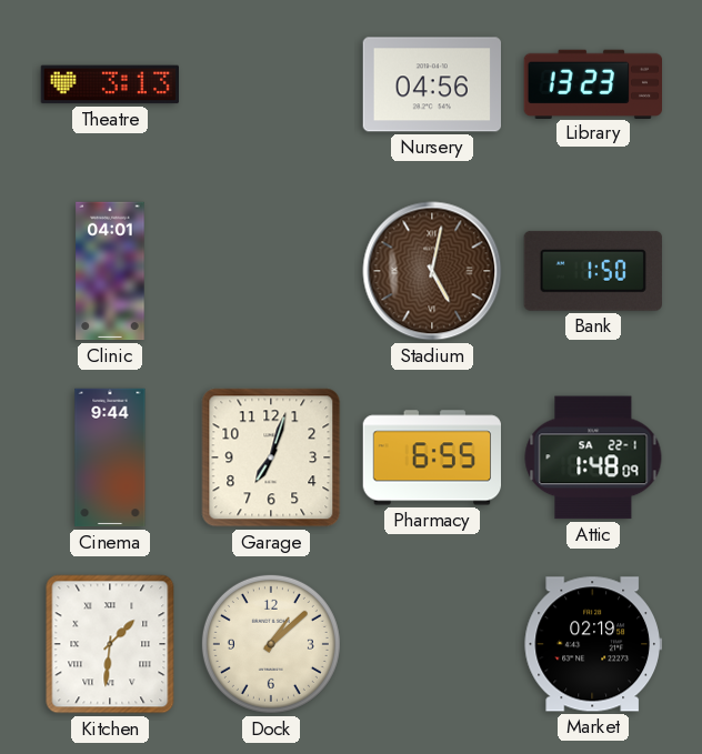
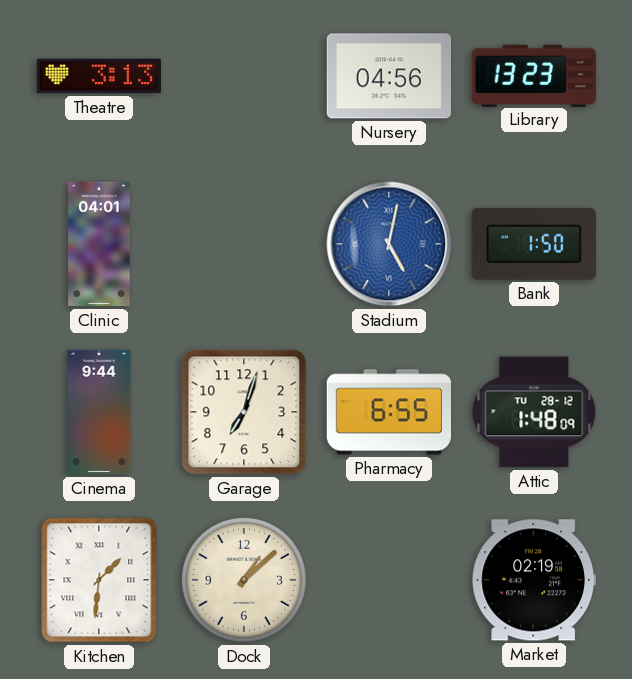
Stadium dial: brown -> blue
Attic date: SA 22-1 -> TU 28-12
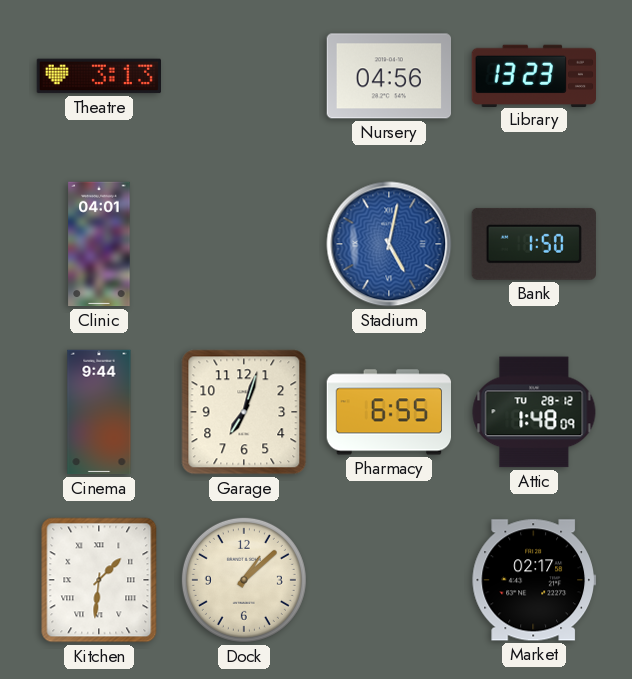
Market: 02:19 -> 02:17
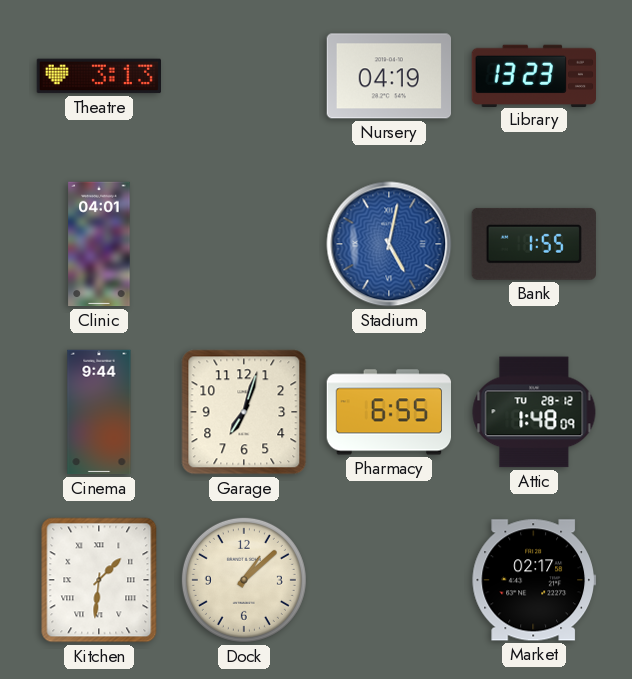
Nursery: 04:56 -> 04:19
Bank: 1:50 -> 1:55
